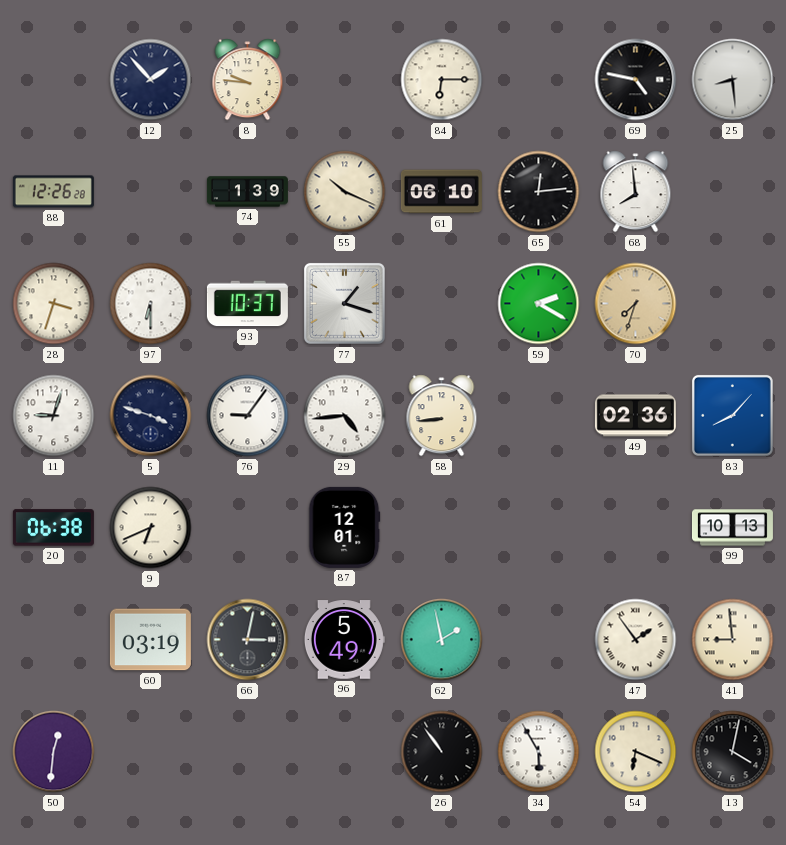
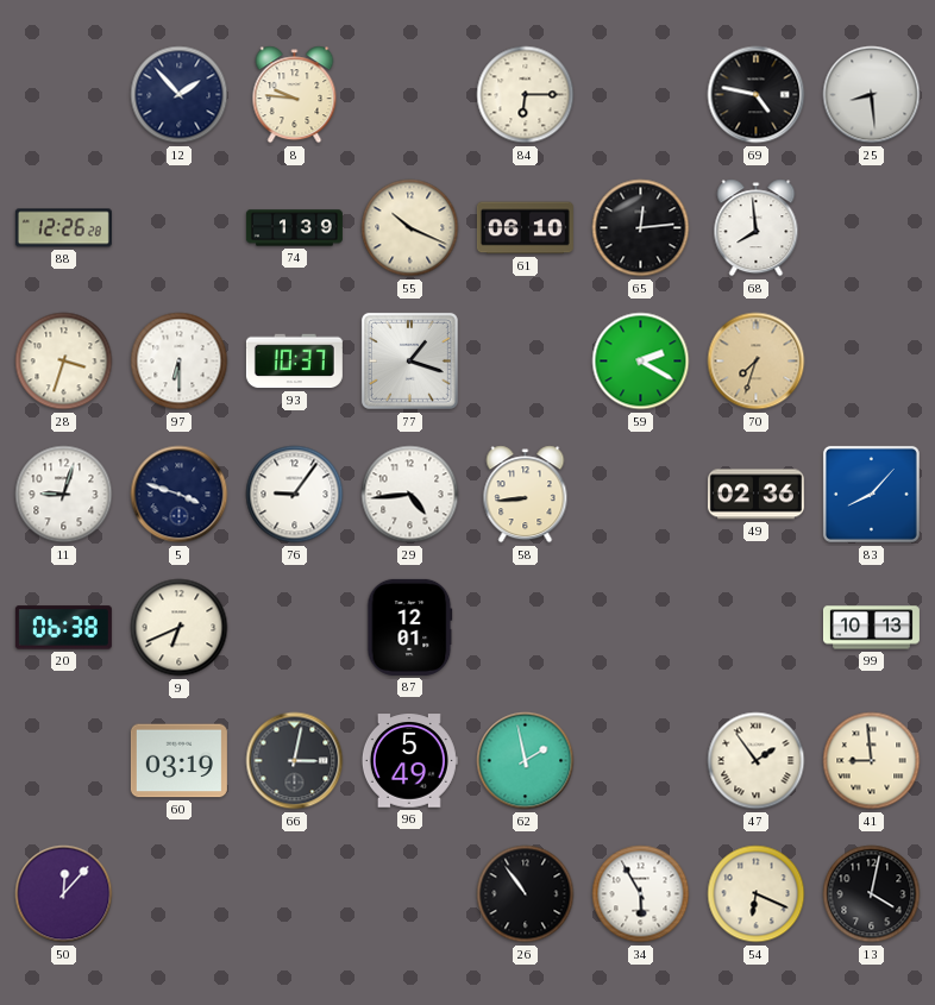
50: 12:31 -> 12:07
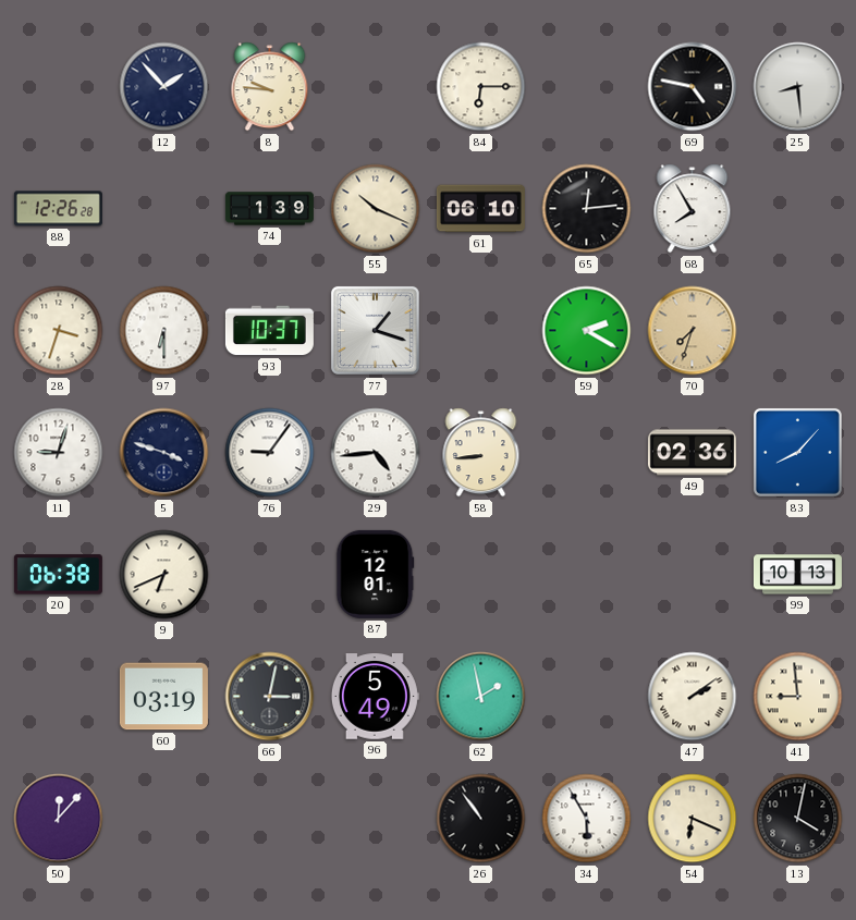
68: 7:59 -> 7:55
47: 1:54 -> 2:09
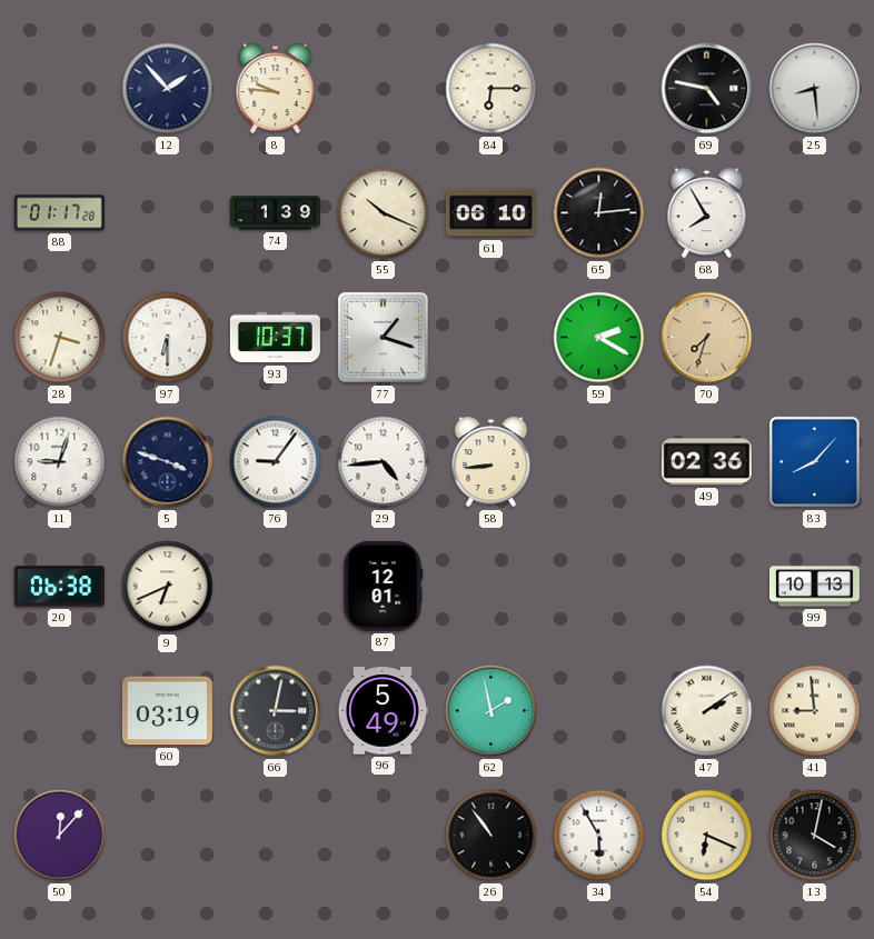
88: 12:26 -> 01:17
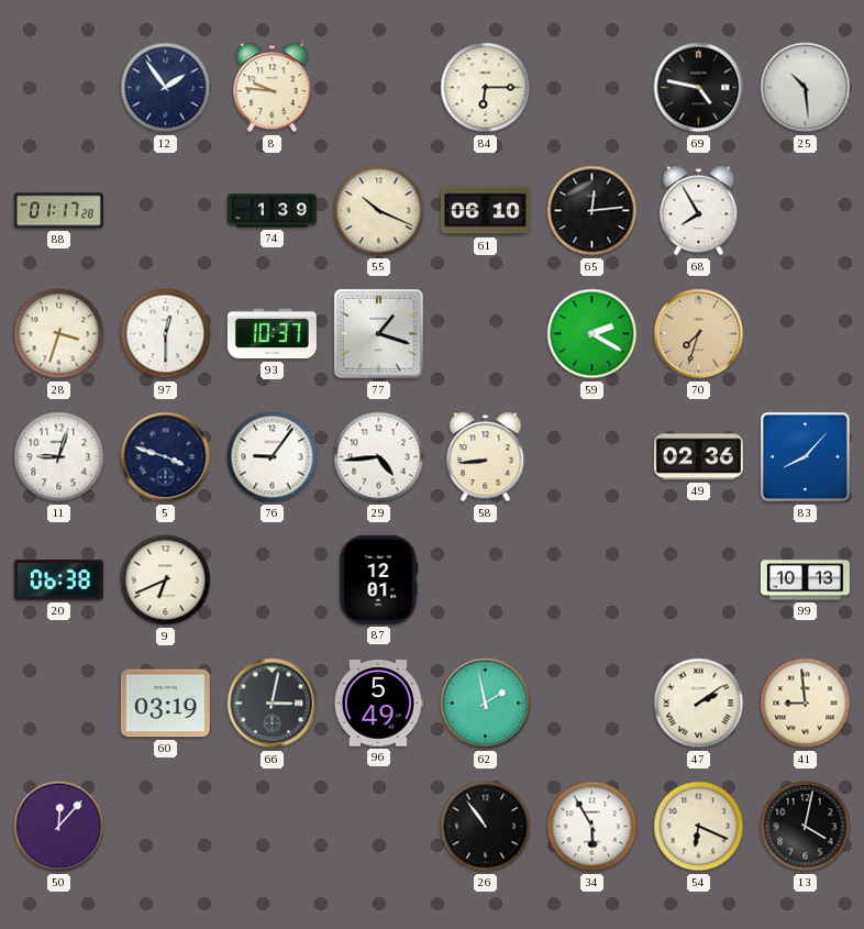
12: 1:53 -> 1:54
25: 8:29 -> 10:29
97: 6:30 -> 12:30
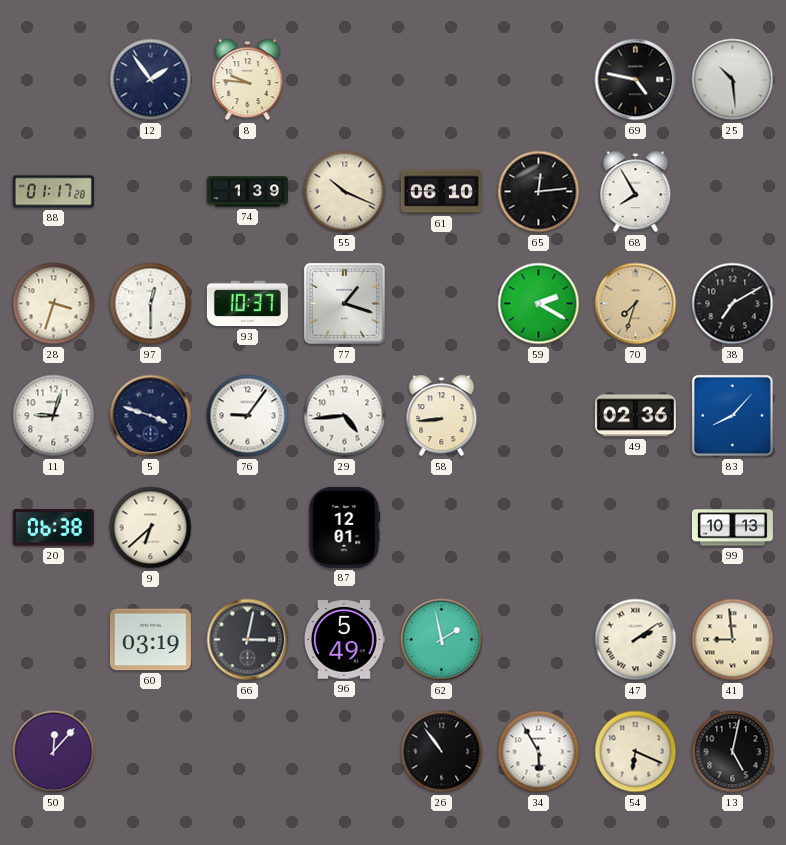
84: 6:15 -> none
38: none -> 7:10
9: 6:41 -> 6:38
13: 4:02 -> 5:02
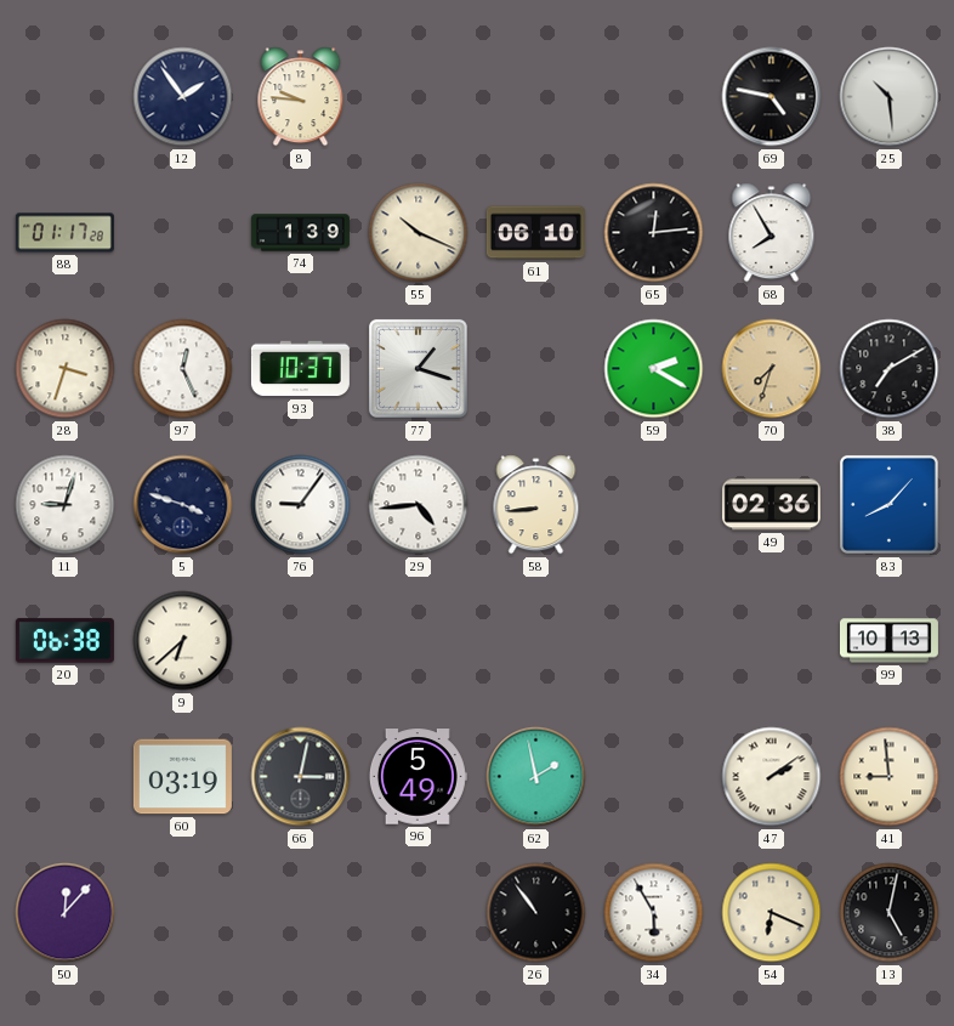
97: 12:30 -> 12:26
87: 12:01 -> none
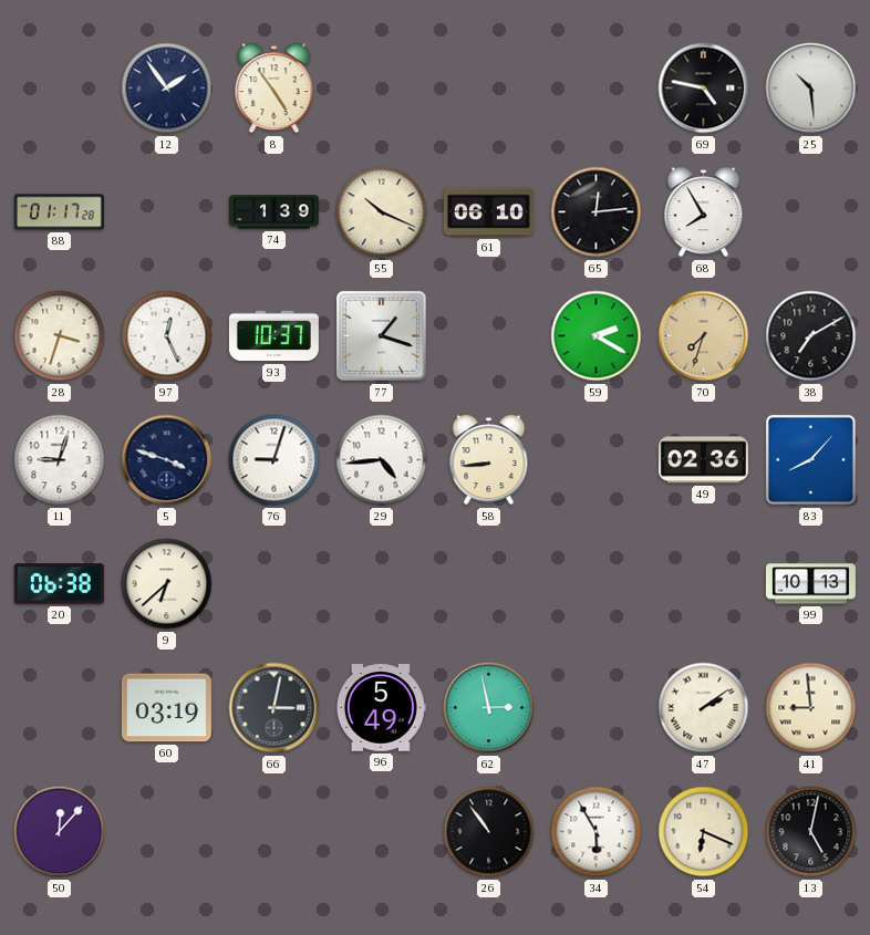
8: 9:46 -> 4:54
76: 9:06 -> 9:03
62: 1:58 -> 2:58
